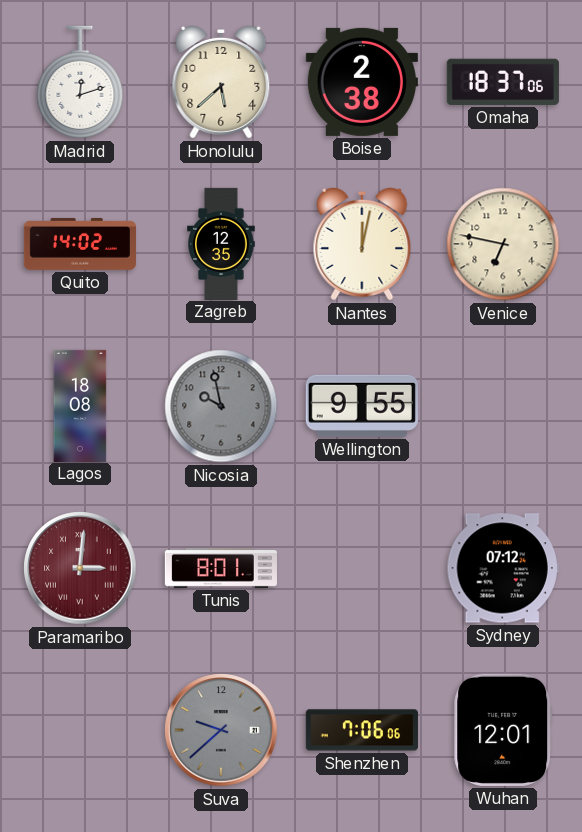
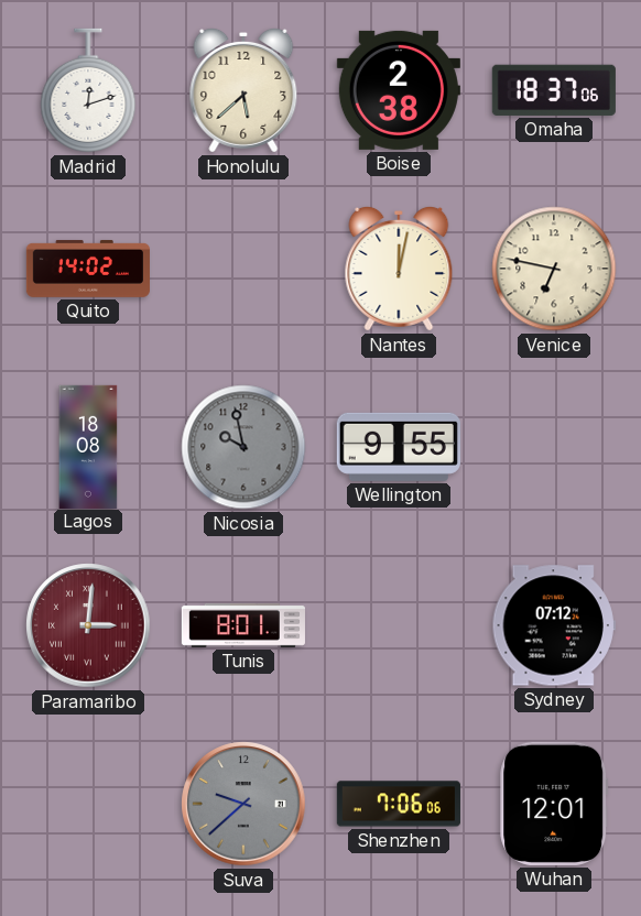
Zagreb: 12:35 -> none
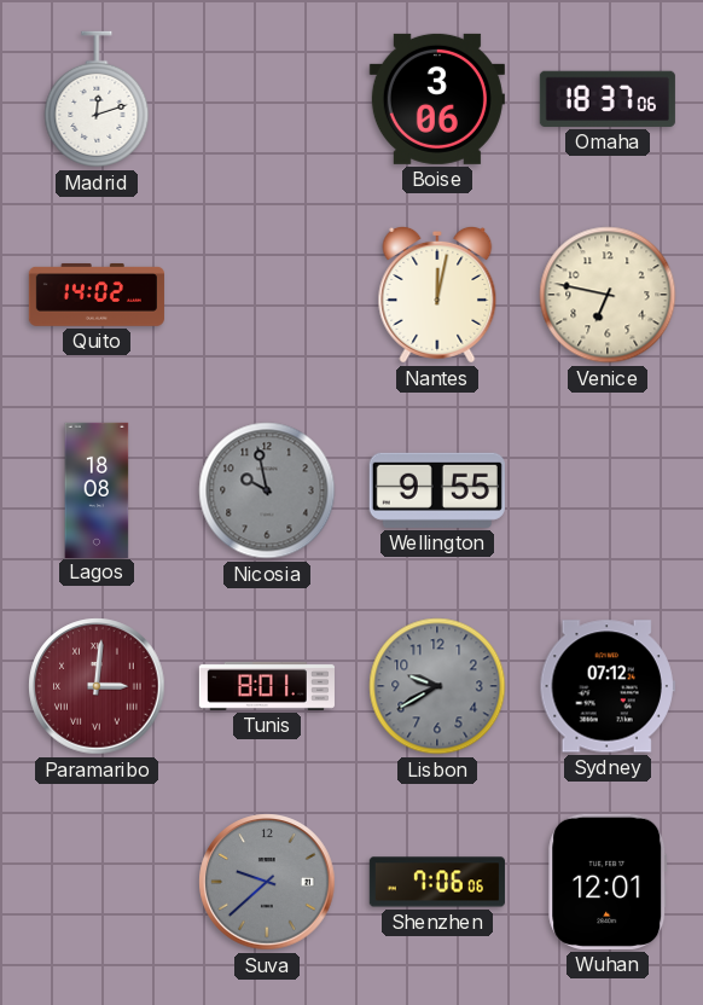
Honolulu: 5:38 -> none
Boise: 2:38 -> 3:06
Lisbon: none -> 9:40
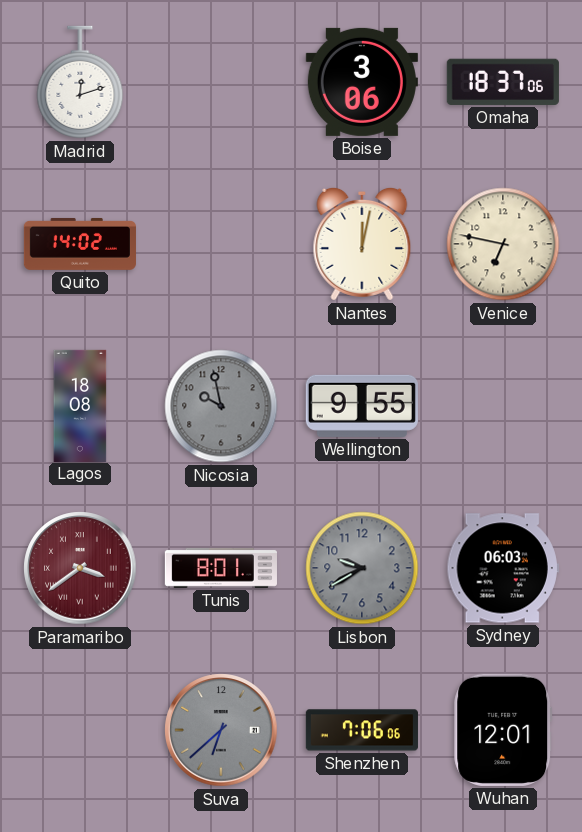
Paramaribo: 3:01 -> 3:39
Sydney: 07:12 -> 06:03
Suva: 9:38 -> 6:38
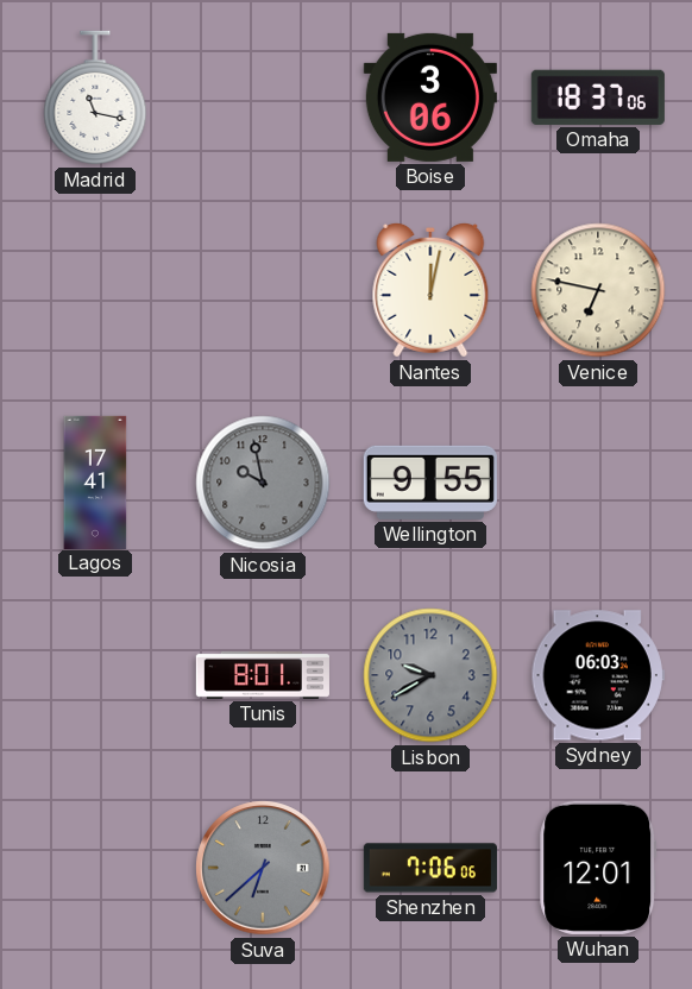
Madrid: 12:12 -> 11:17
Quito: 14:02 -> none
Lagos: 18:08 -> 17:41
Paramaribo: 3:39 -> none
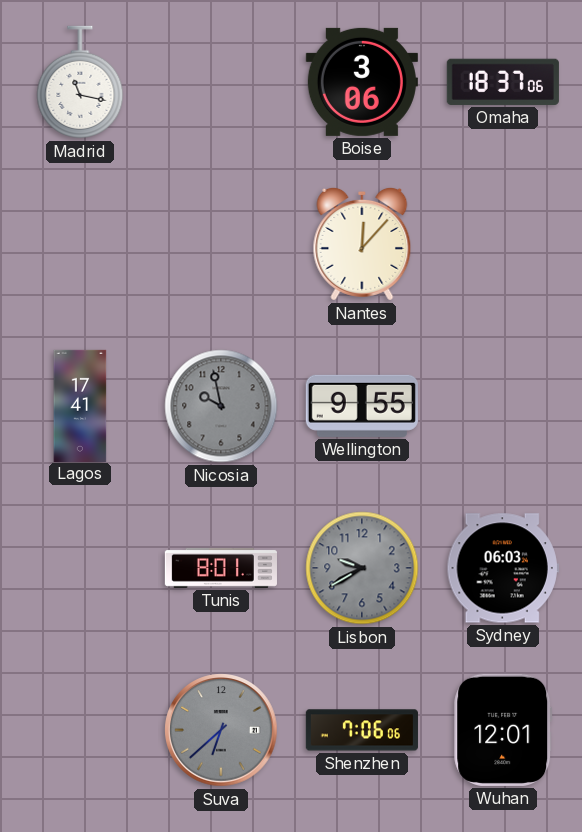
Nantes: 12:02 -> 12:07
Venice: 6:47 -> none
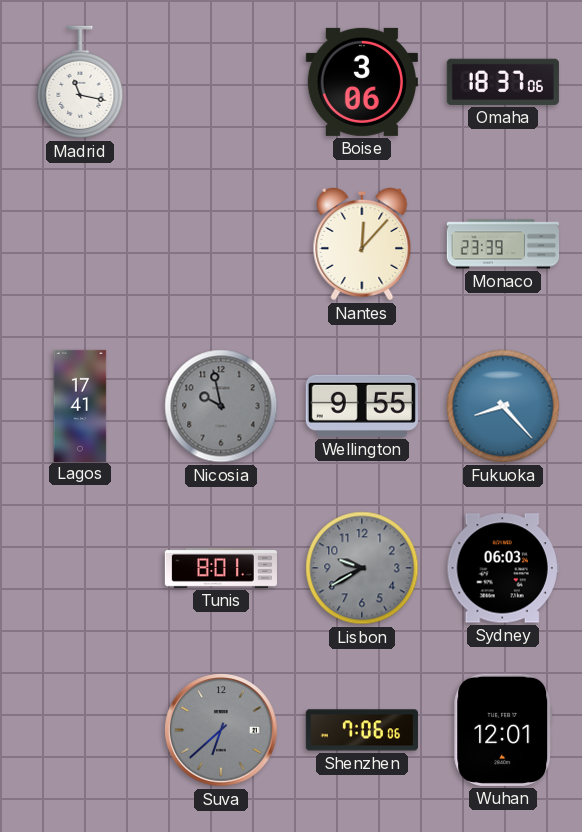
Monaco: none -> 23:39
Fukuoka: none -> 8:23
